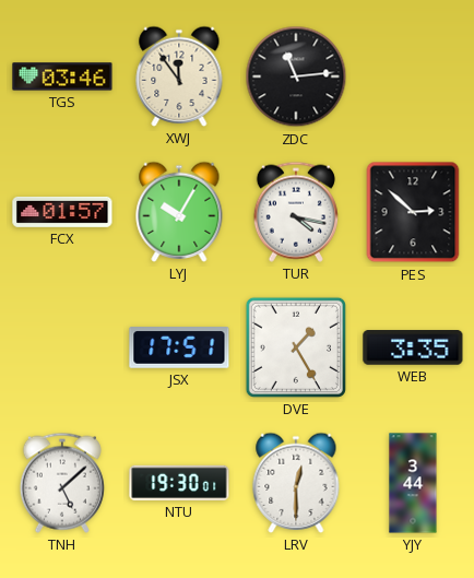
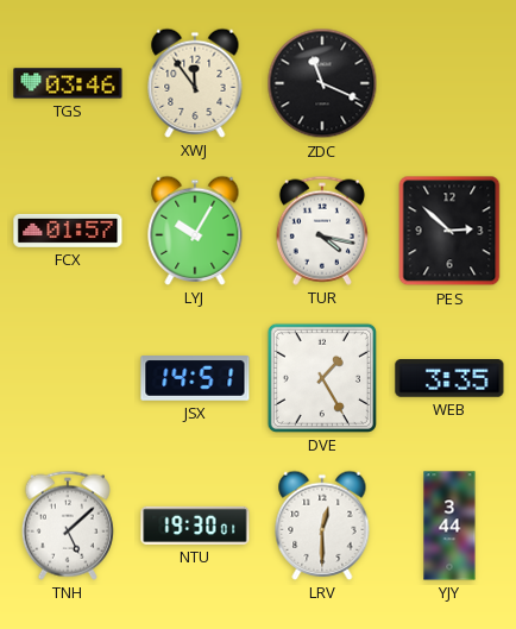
ZDC: 11:14 -> 11:19
JSX: 17:51 -> 14:51
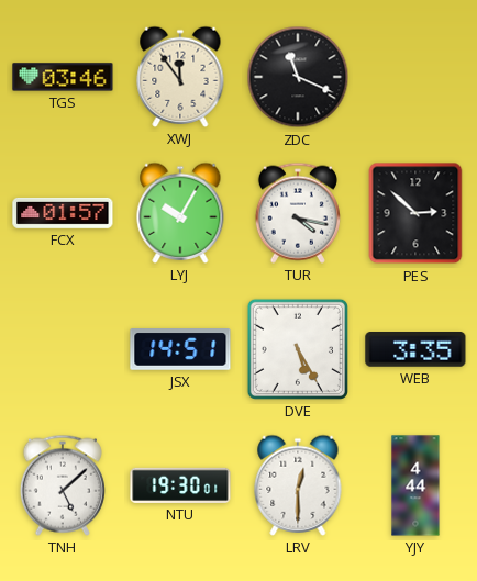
DVE: 1:25 -> 5:25
YJY: 3:44 -> 4:44
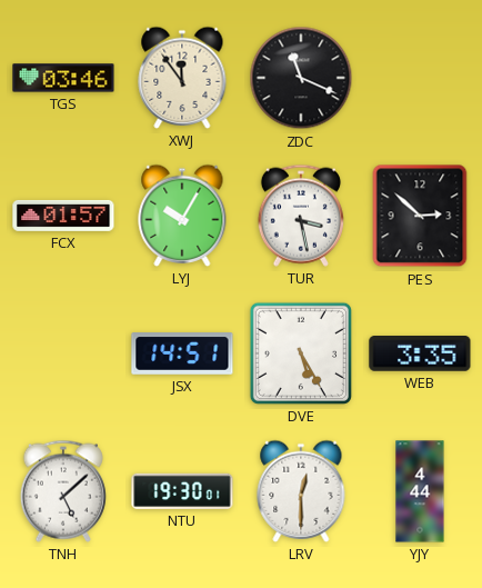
TUR: 4:17 -> 3:28
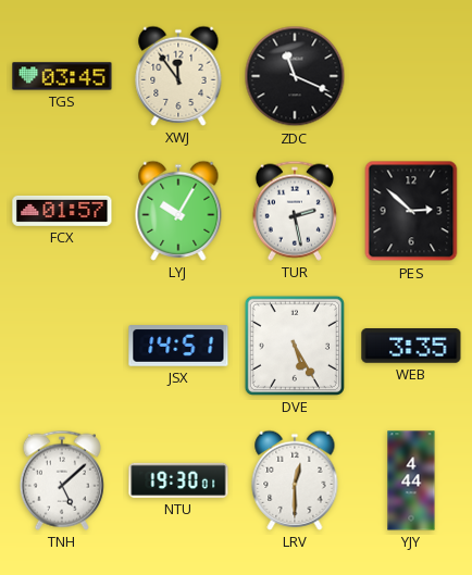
TGS: 03:46 -> 03:45
TUR: 3:28 -> 2:28
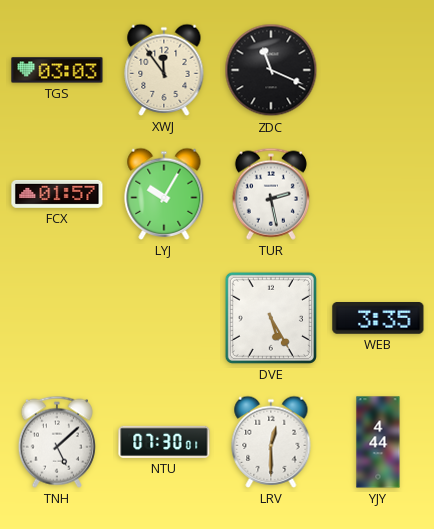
TGS: 03:45 -> 03:03
PES: 2:52 -> none
JSX: 14:51 -> none
NTU: 19:30 -> 07:30
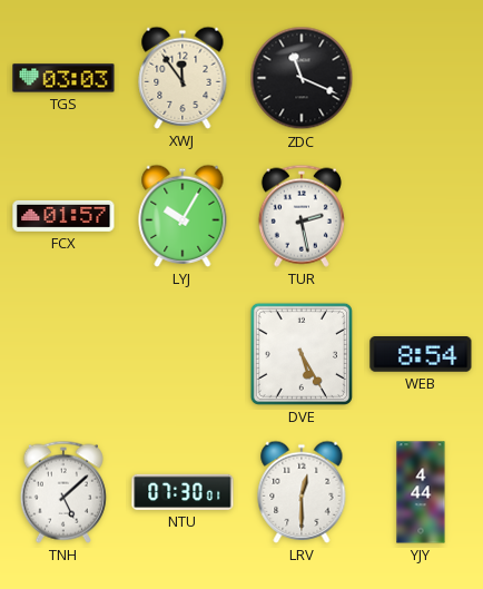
WEB: 3:35 -> 8:54
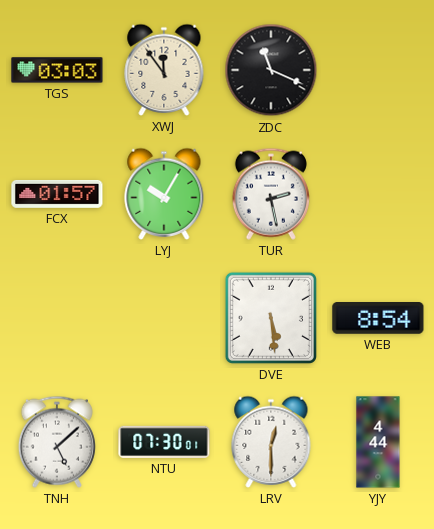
DVE: 5:25 -> 5:29
